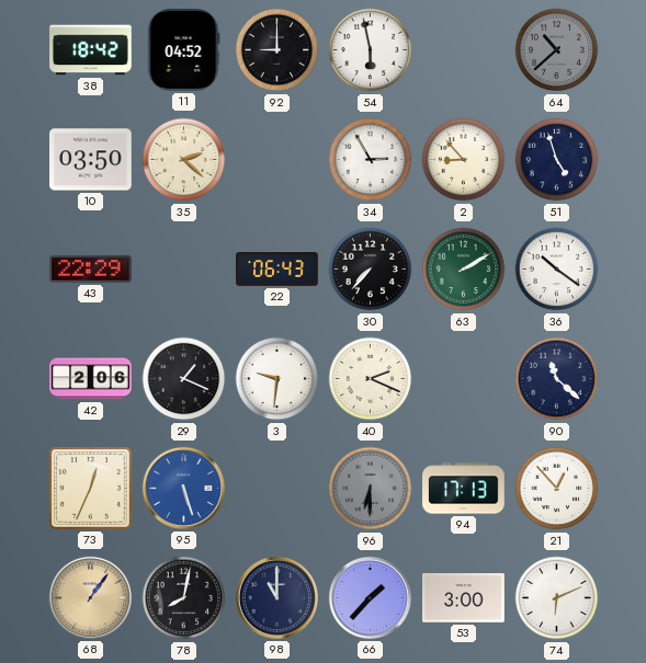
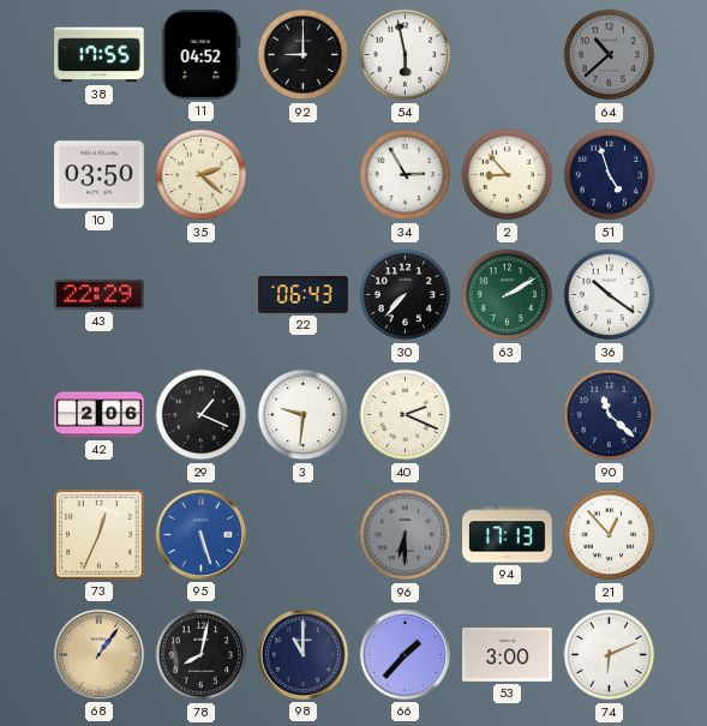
38: 18:42 -> 17:55
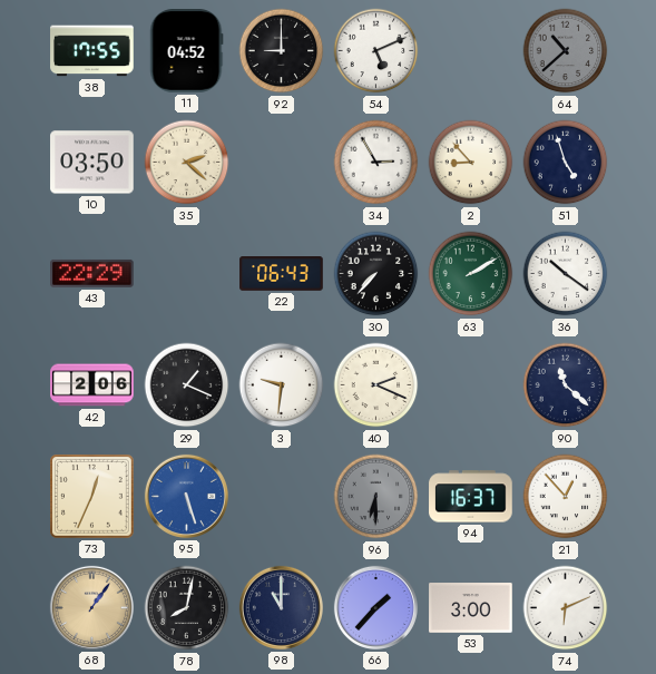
54: 5:58 -> 5:11
94: 17:13 -> 16:37
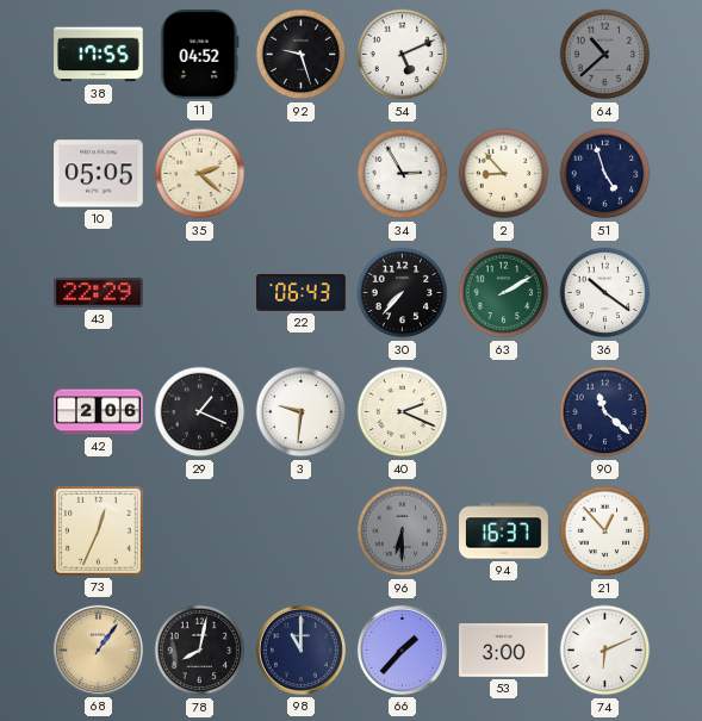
92: 9:00 -> 9:27
10: 03:50 -> 05:05
95: 5:27 -> none
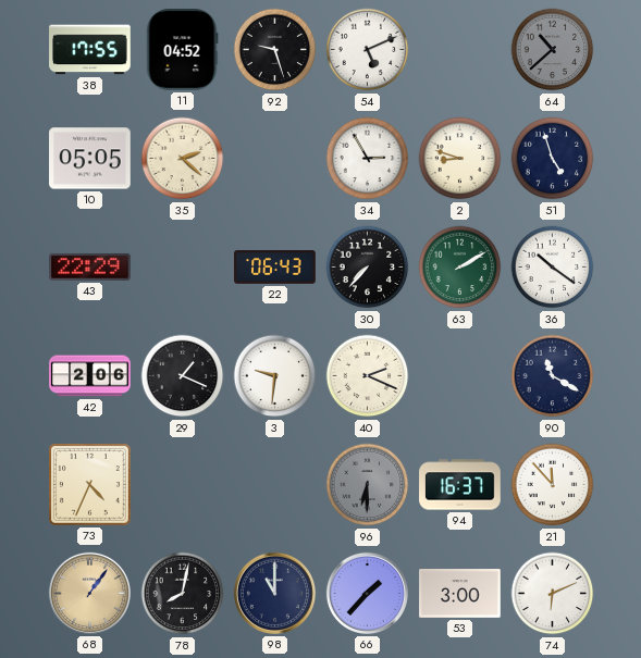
2: 8:53 -> 8:48
90: 11:22 -> 11:20
73: 12:34 -> 4:34
21: 12:53 -> 11:53
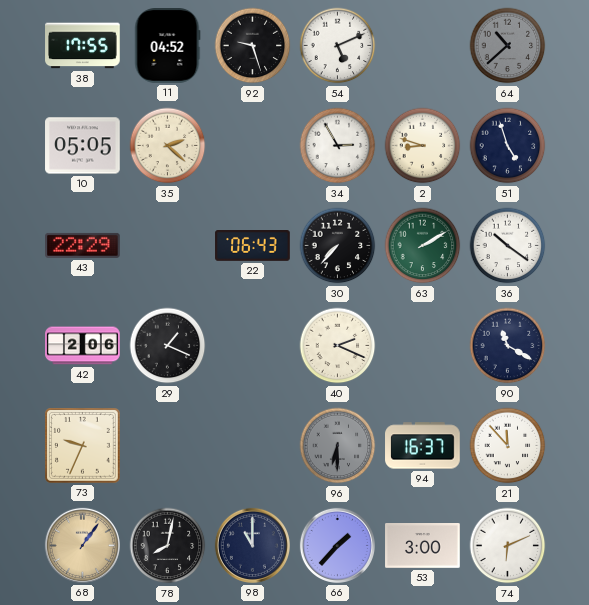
3: 9:31 -> none
73: 4:34 -> 9:34
